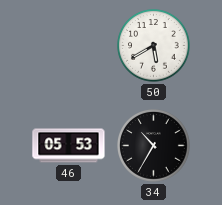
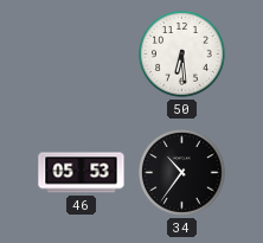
50: 5:40 -> 6:29
34: 10:35 -> 10:36
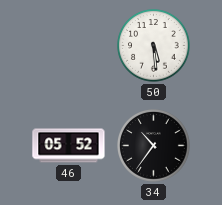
50: 6:29 -> 5:29
46: 05:53 -> 05:52
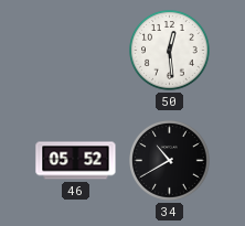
50: 5:29 -> 12:29
34: 10:36 -> 10:40
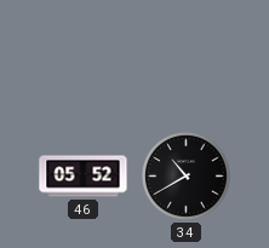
50: 12:29 -> none
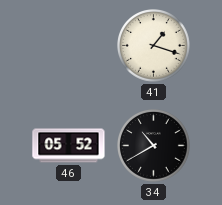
41: none -> 1:18
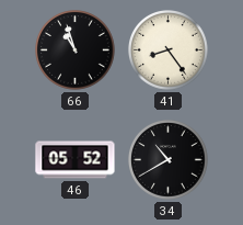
66: none -> 10:57
41: 1:18 -> 8:24
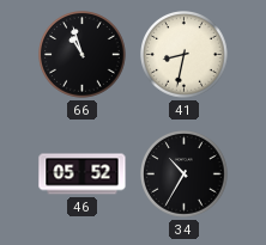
41: 8:24 -> 8:32
34: 10:40 -> 10:35
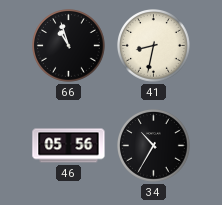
46: 05:52 -> 05:56
